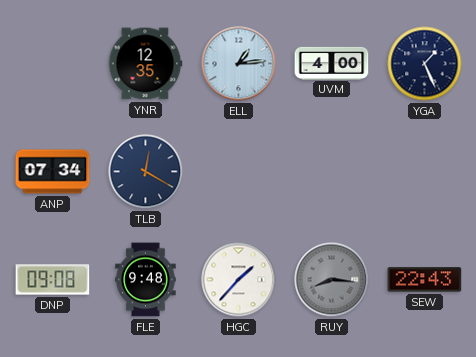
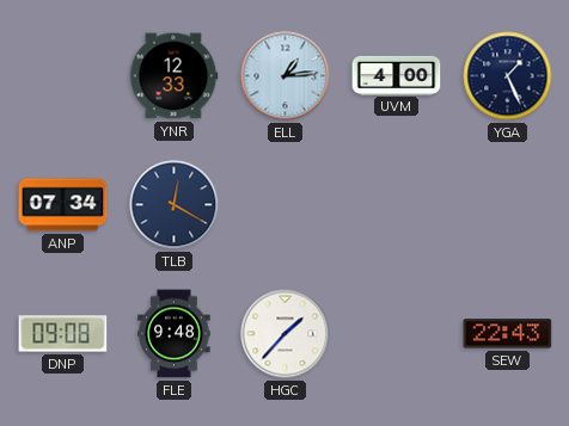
YNR: 12:35 -> 12:33
RUY: 8:16 -> none
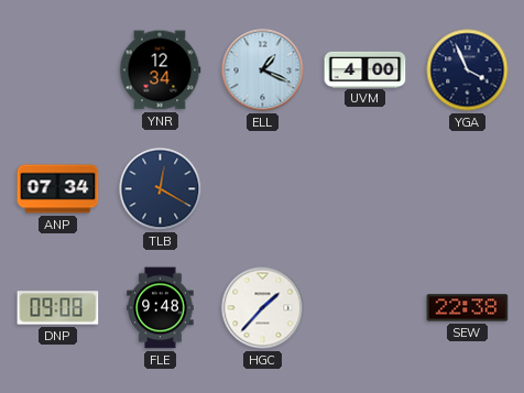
YNR: 12:33 -> 12:34
ELL: 1:14 -> 1:19
YGA: 1:26 -> 3:56
SEW: 22:43 -> 22:38
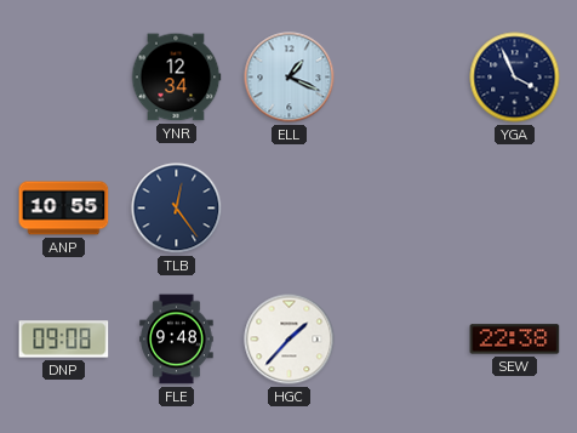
UVM: 4:00 -> none
ANP: 07:34 -> 10:55
TLB: 12:20 -> 12:24
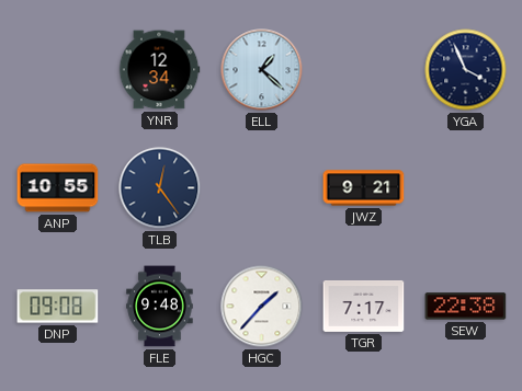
ELL: 1:19 -> 1:22
JWZ: none -> 9:21
TGR: none -> 7:17
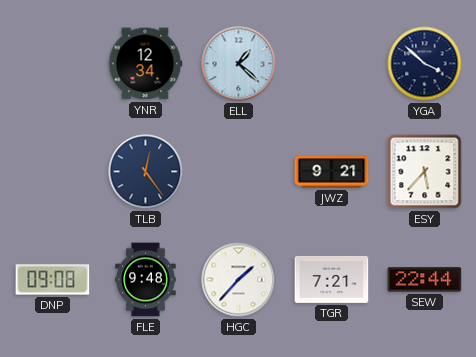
YGA: 3:56 -> 3:52
ANP: 10:55 -> none
ESY: none -> 5:37
TGR: 7:17 -> 7:21
SEW: 22:38 -> 22:44
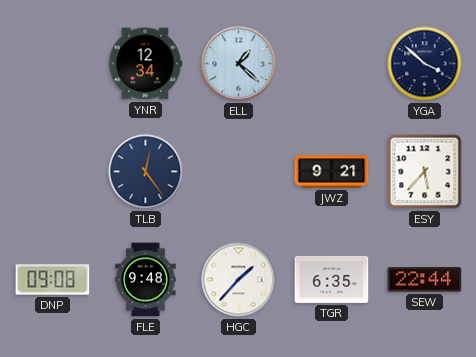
TGR: 7:21 -> 6:35
